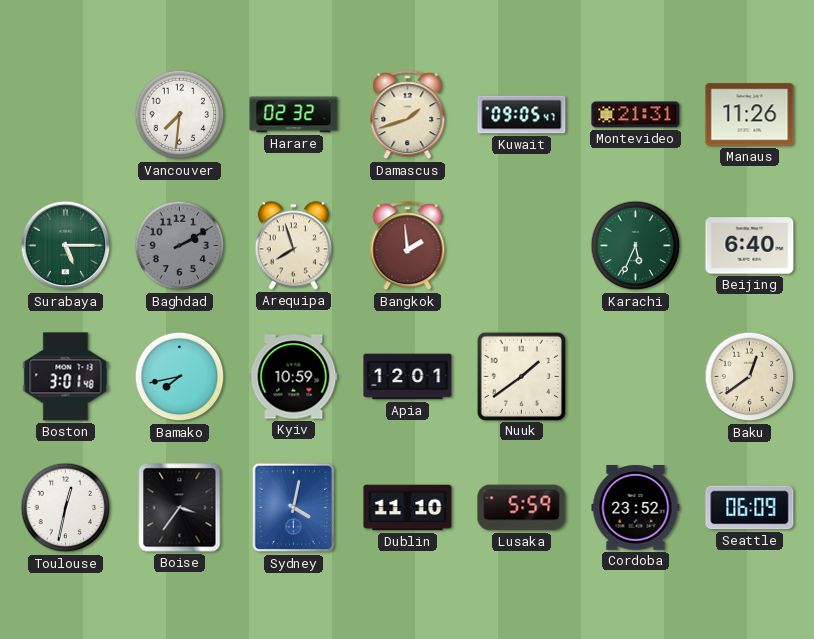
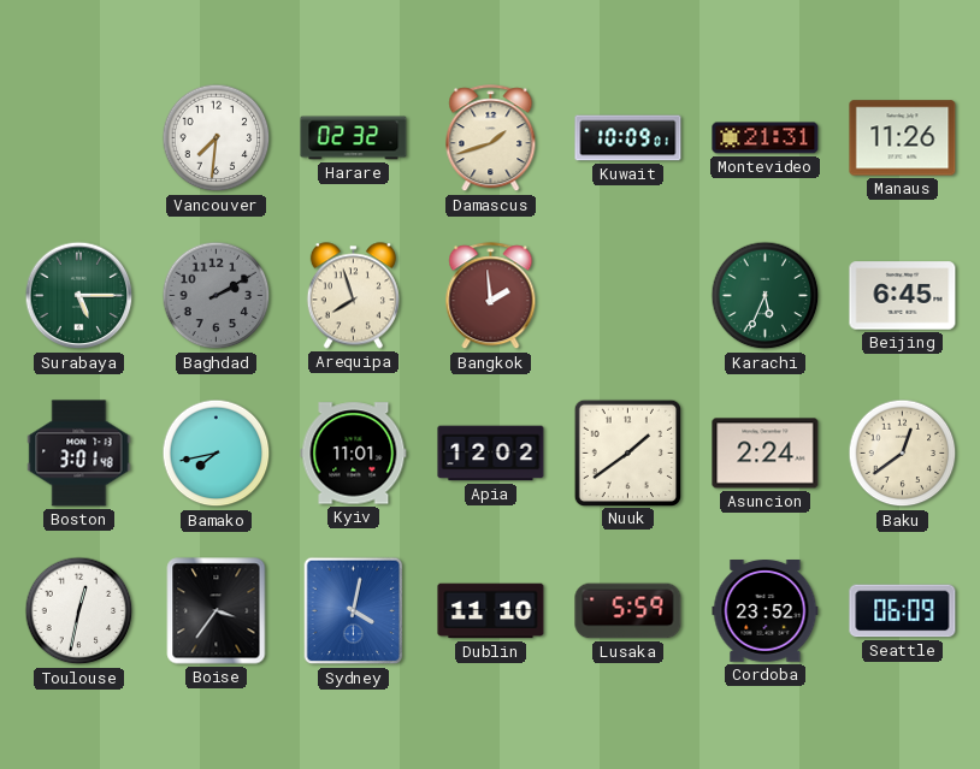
Kuwait: 09:05 -> 10:09
Beijing: 6:40 -> 6:45
Kyiv: 10:59 -> 11:01
Apia: 12:01 -> 12:02
Asuncion: none -> 2:24
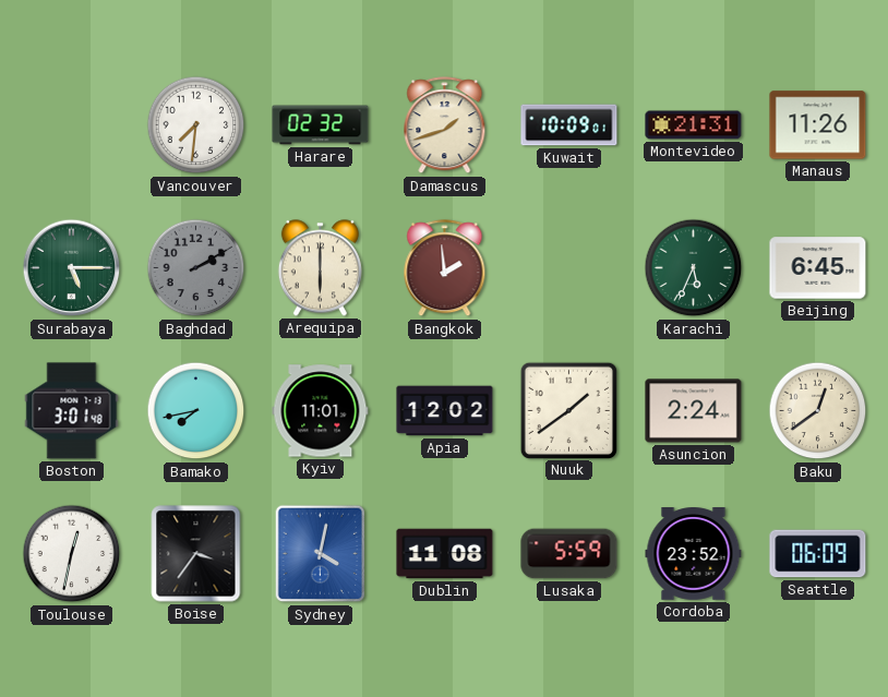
Arequipa: 7:57 -> 6:00
Dublin: 11:10 -> 11:08
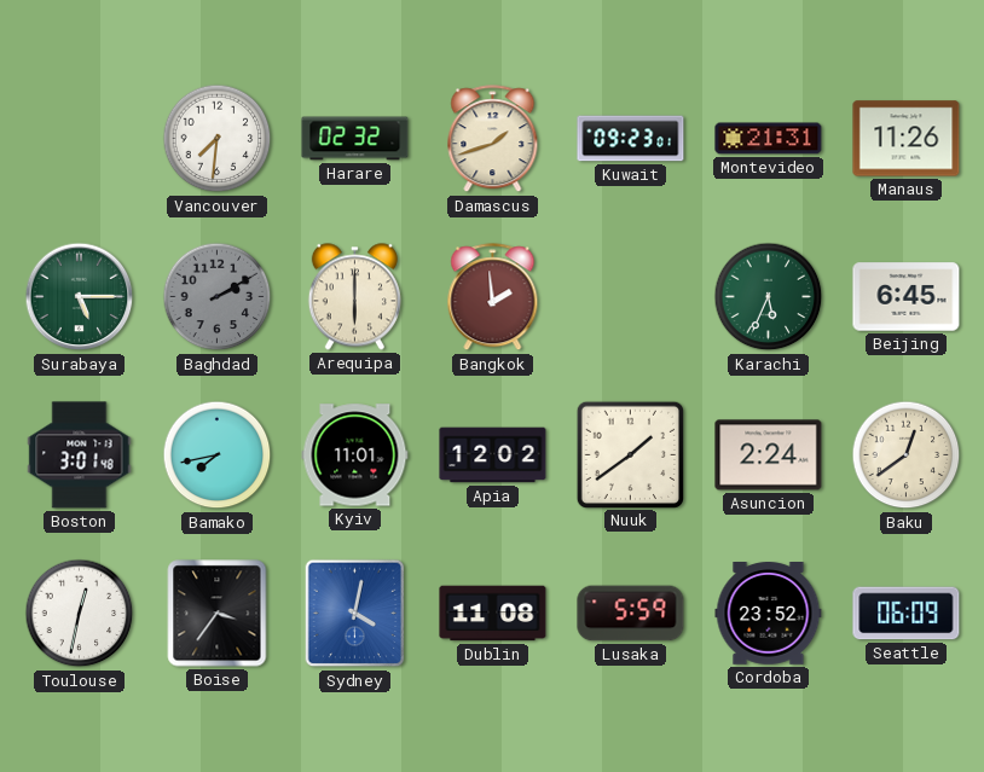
Kuwait: 10:09 -> 09:23
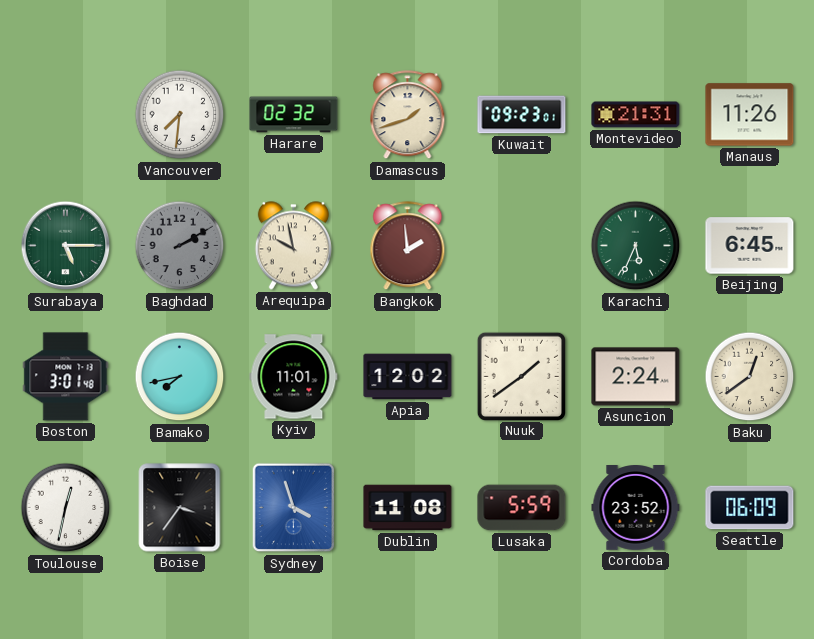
Arequipa: 6:00 -> 9:58
Sydney: 4:02 -> 3:57
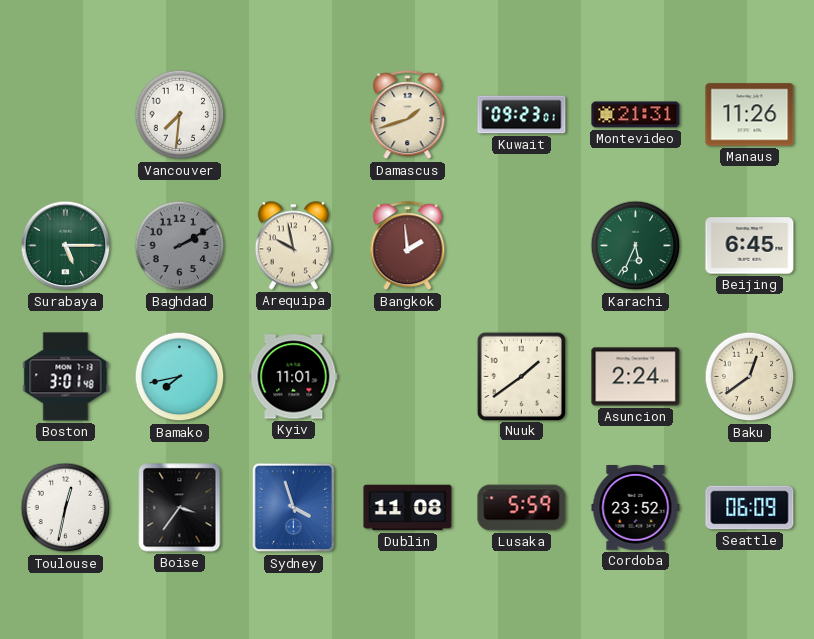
Harare: 02:32 -> none
Apia: 12:02 -> none
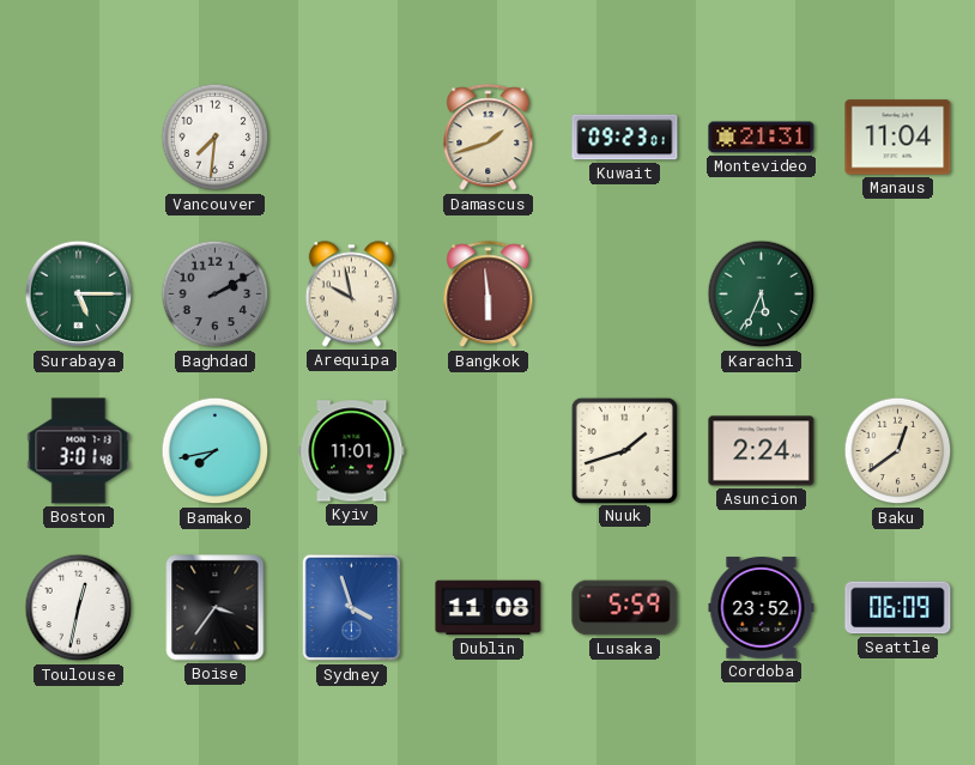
Manaus: 11:26 -> 11:04
Bangkok: 1:59 -> 5:59
Beijing: 6:45 -> none
Nuuk: 1:39 -> 1:42
